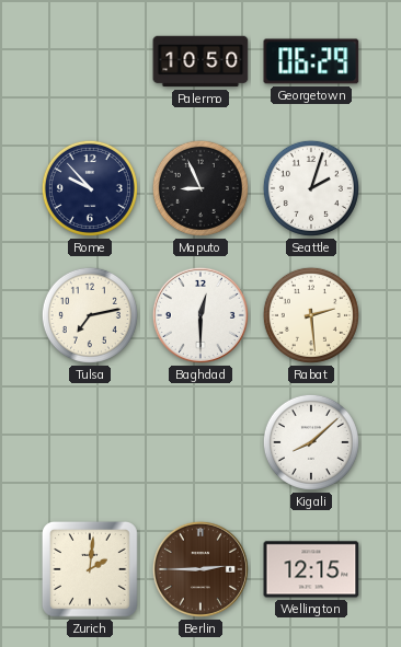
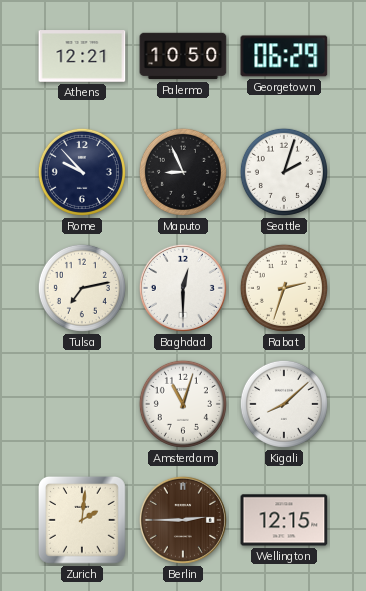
Athens: none -> 12:21
Rabat: 2:29 -> 2:33
Amsterdam: none -> 11:03
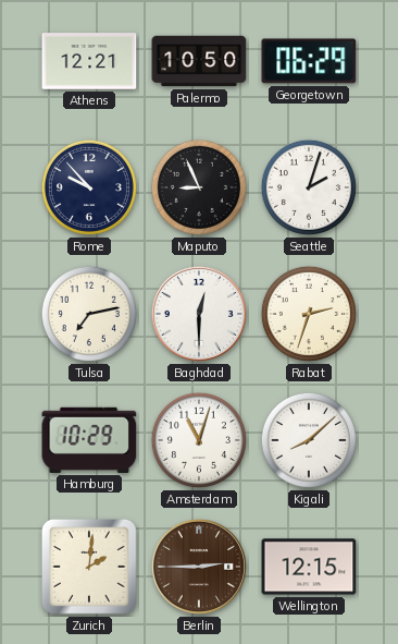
Hamburg: none -> 10:29
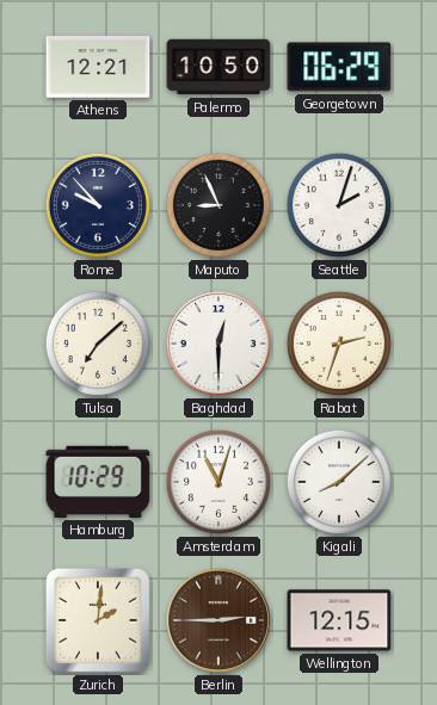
Tulsa: 7:13 -> 7:08
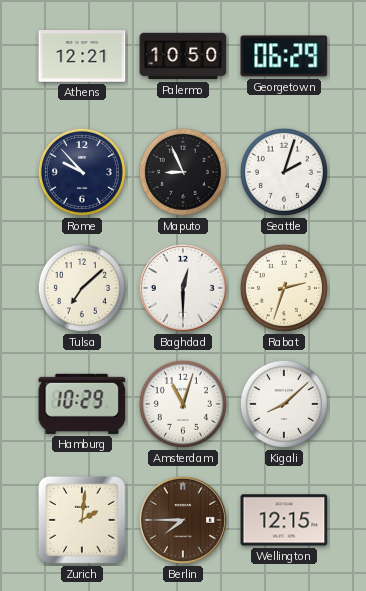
Berlin: 2:45 -> 7:45
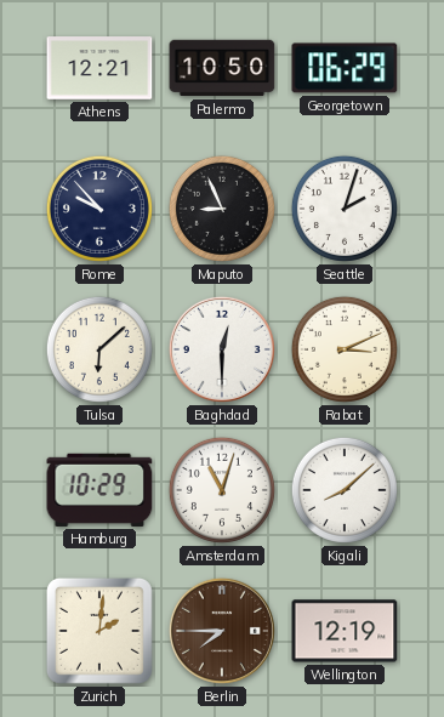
Tulsa: 7:08 -> 6:08
Rabat: 2:33 -> 3:11
Wellington: 12:15 -> 12:19
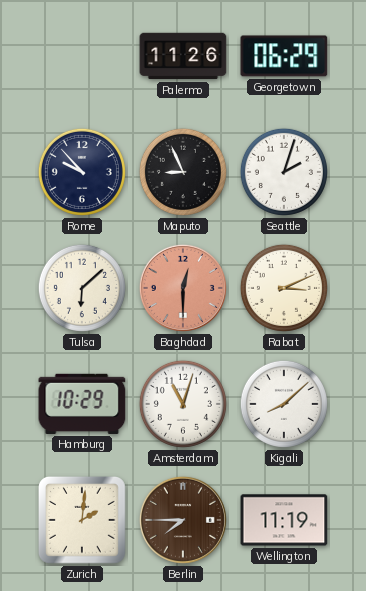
Athens: 12:21 -> none
Palermo: 10:50 -> 11:26
Baghdad dial: white -> salmon
Wellington: 12:19 -> 11:19
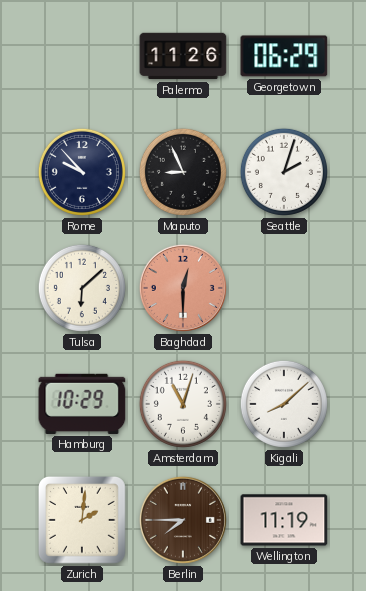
Rabat: 3:11 -> none
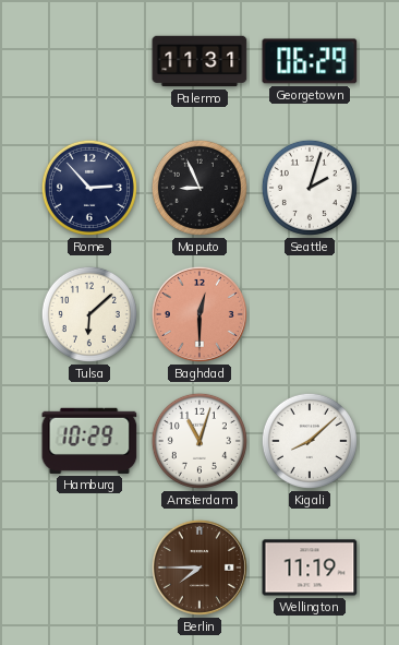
Palermo: 11:26 -> 11:31
Rome: 9:53 -> 2:53
Zurich: 2:01 -> none
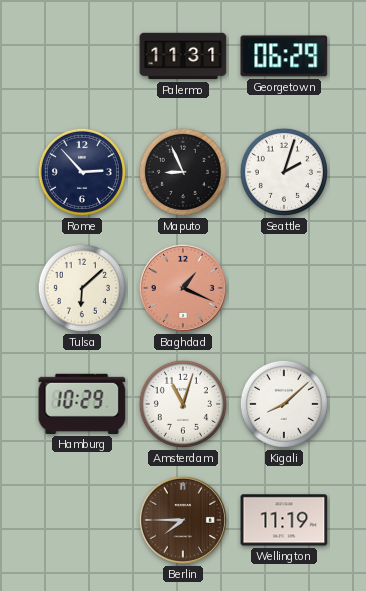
Baghdad: 12:30 -> 1:19
